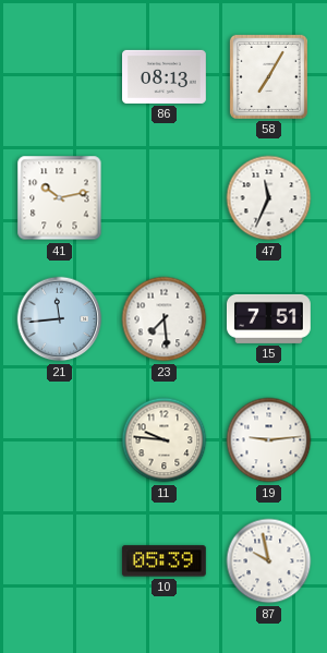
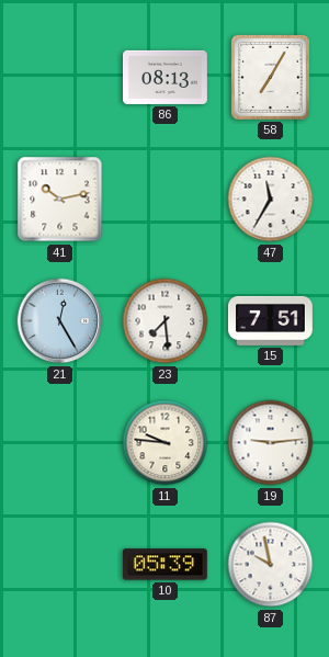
47: 11:34 -> 11:35
21: 11:44 -> 12:25
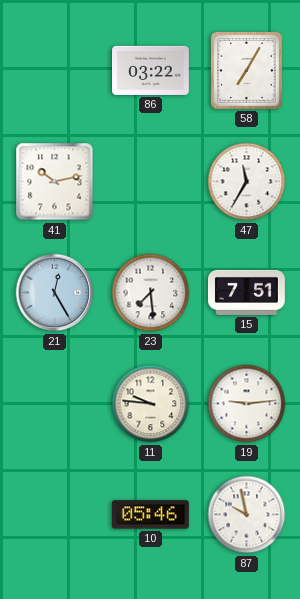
86: 08:13 -> 03:22
10: 05:39 -> 05:46
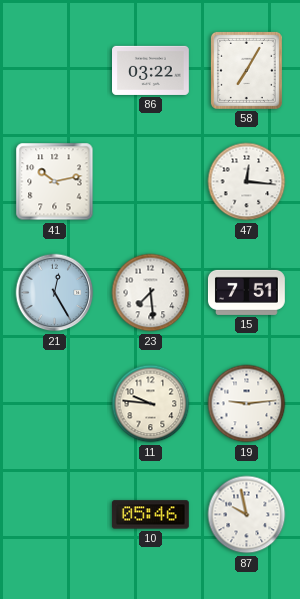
47: 11:35 -> 12:16
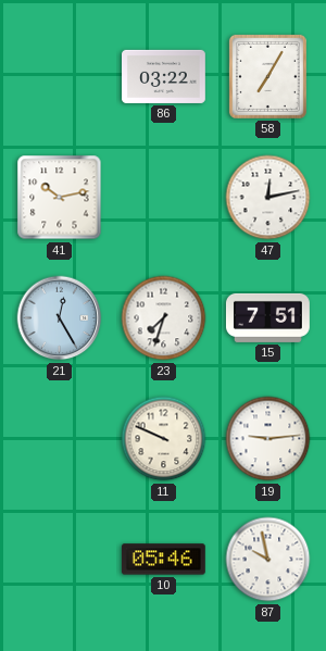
47: 12:16 -> 12:13
23: 7:29 -> 7:33
11: 9:46 -> 9:49
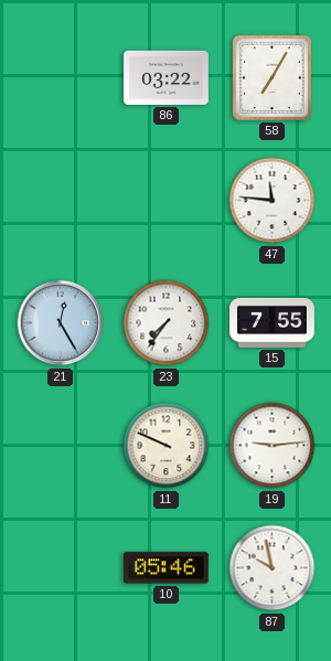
41: 10:13 -> none
47: 12:13 -> 11:46
23: 7:33 -> 7:36
15: 7:51 -> 7:55
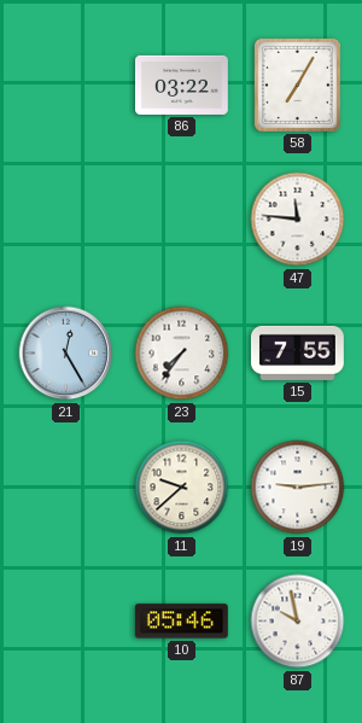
11: 9:49 -> 9:38
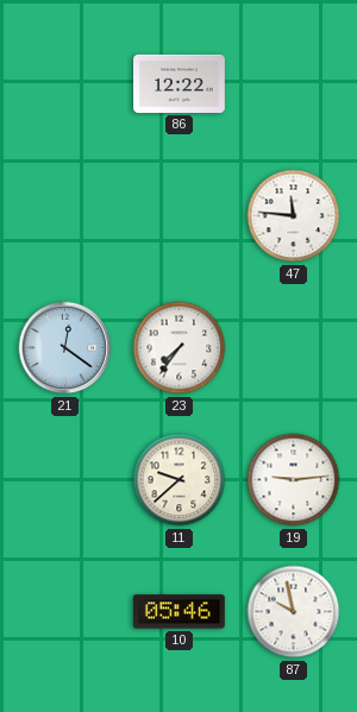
86: 03:22 -> 12:22
58: 7:05 -> none
21: 12:25 -> 12:21
15: 7:55 -> none
